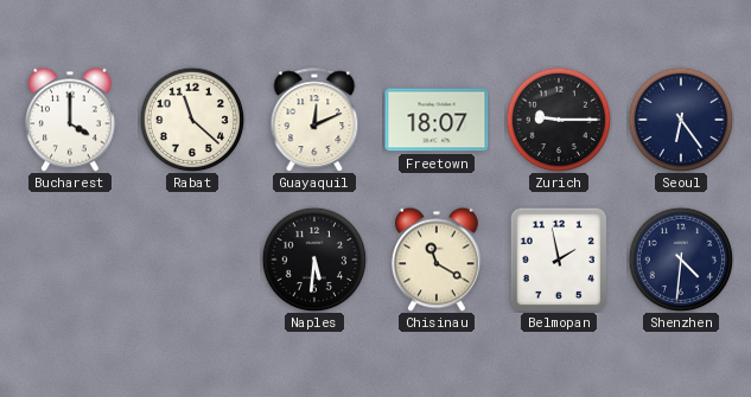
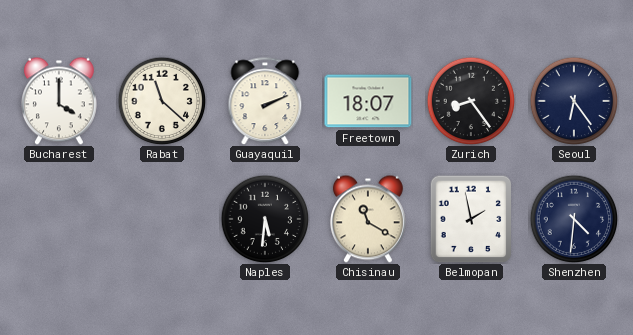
Guayaquil: 12:11 -> 2:11
Zurich: 9:15 -> 8:24
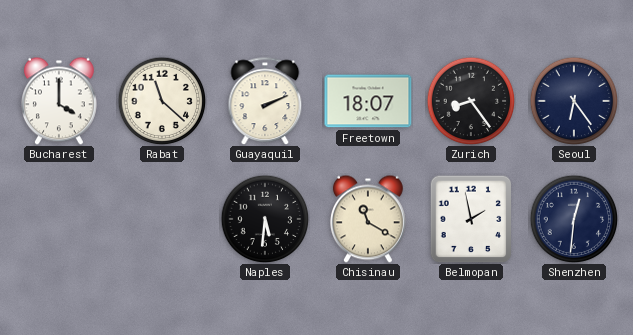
Shenzhen: 4:31 -> 12:31
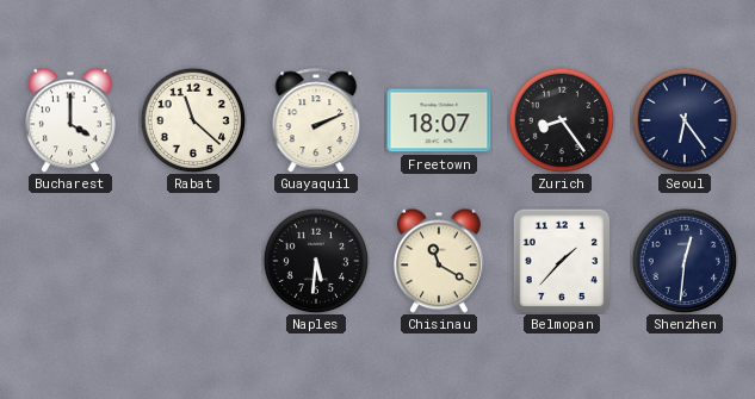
Belmopan: 1:58 -> 1:37
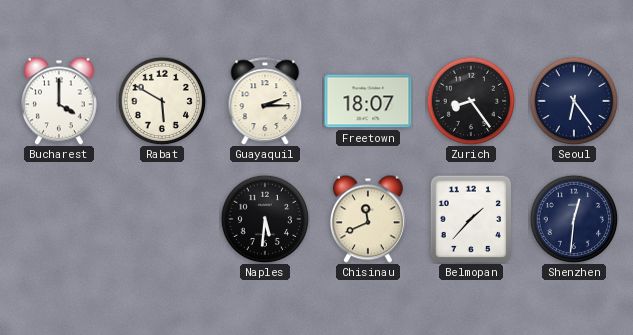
Rabat: 11:22 -> 5:50
Guayaquil: 2:11 -> 2:15
Chisinau: 11:20 -> 11:41
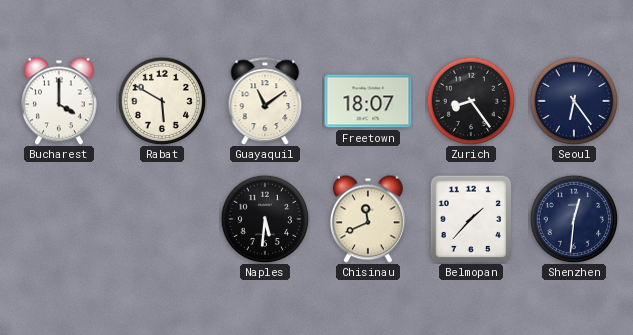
Guayaquil: 2:15 -> 11:09
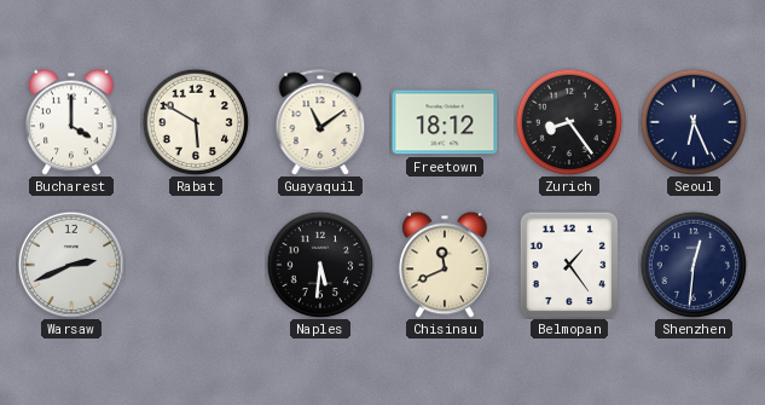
Freetown: 18:07 -> 18:12
Seoul: 6:24 -> 6:26
Warsaw: none -> 2:41
Belmopan: 1:37 -> 1:24
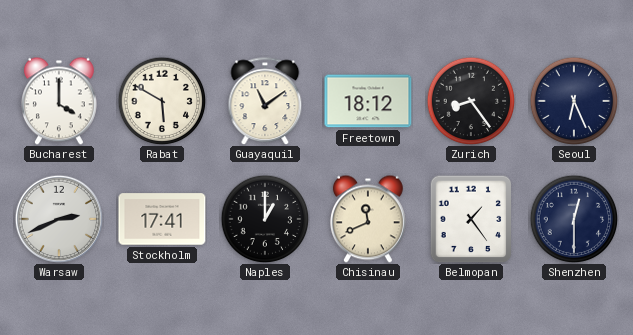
Stockholm: none -> 17:41
Naples: 5:31 -> 1:00
Shenzhen: 12:31 -> 12:30
